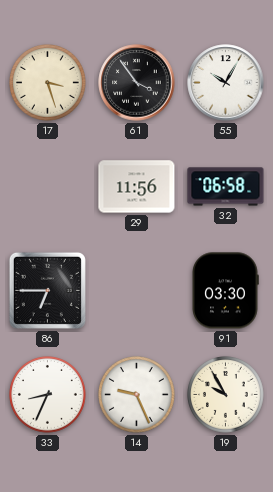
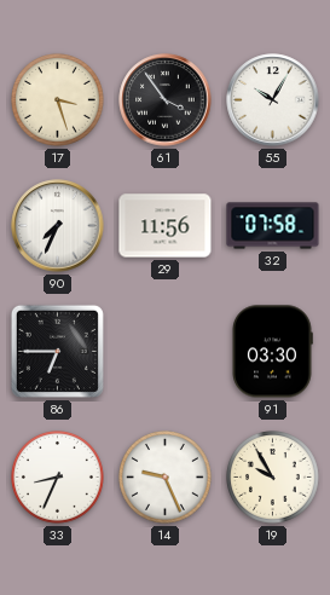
90: none -> 7:34
32: 06:58 -> 07:58
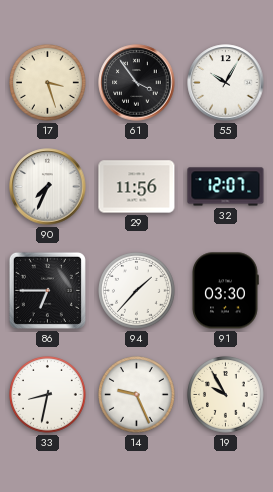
32: 07:58 -> 12:07
94: none -> 1:37
33: 8:34 -> 8:32
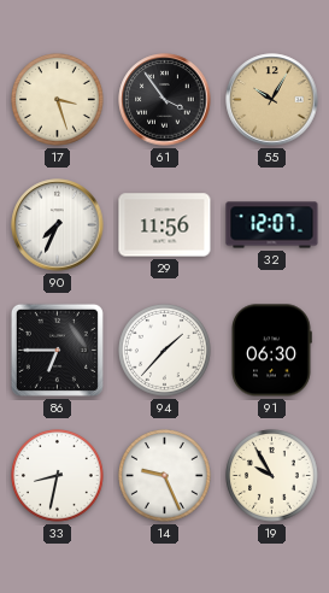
55 dial: white -> champagne
91: 03:30 -> 06:30
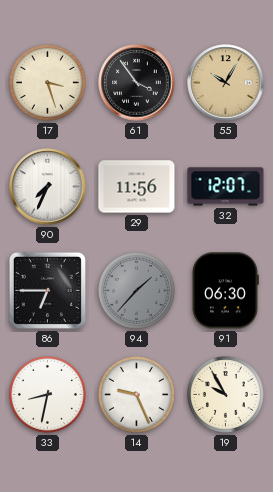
94 dial: white -> grey
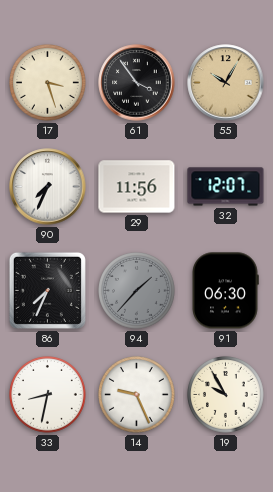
86: 6:45 -> 7:34
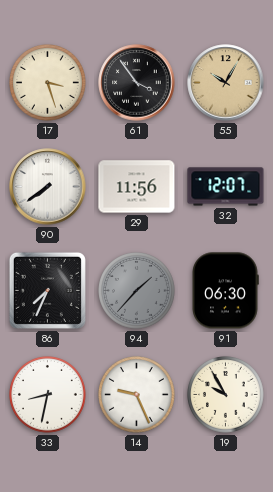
90: 7:34 -> 7:39
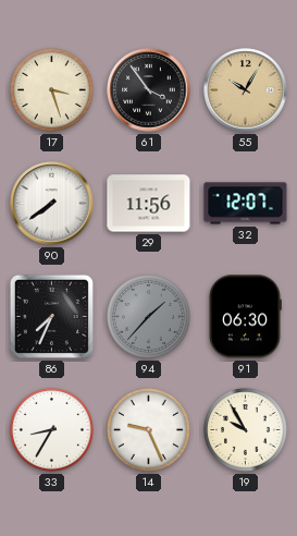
33: 8:32 -> 8:35
